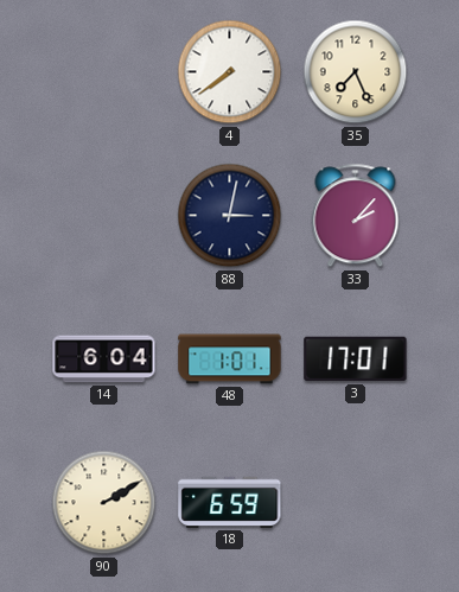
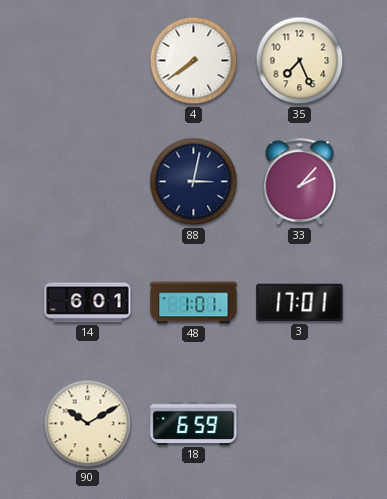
14: 6:04 -> 6:01
90: 2:10 -> 10:10
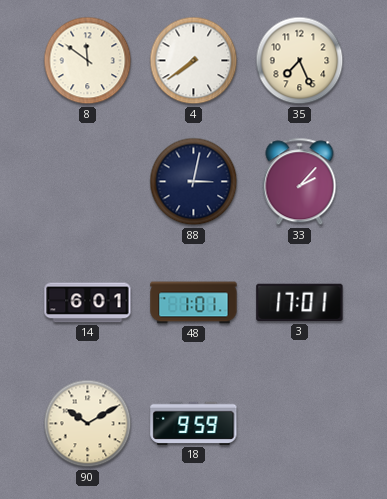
8: none -> 11:51
18: 6:59 -> 9:59
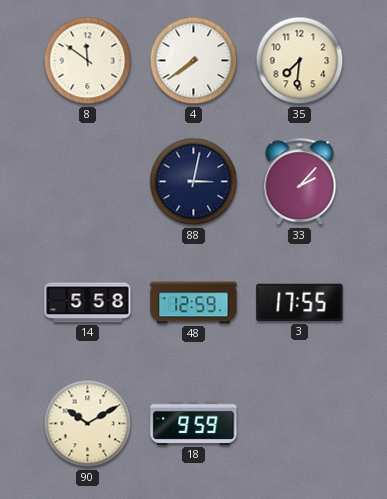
35: 7:26 -> 7:31
14: 6:01 -> 5:58
48: 1:01 -> 12:59
3: 17:01 -> 17:55
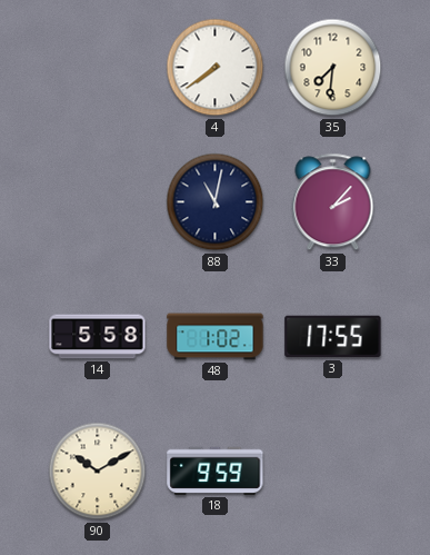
8: 11:51 -> none
88: 3:02 -> 11:02
48: 12:59 -> 1:02
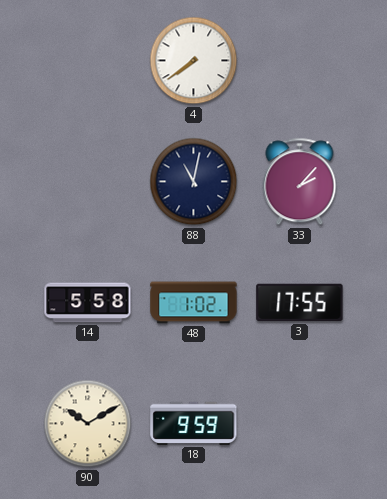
35: 7:31 -> none
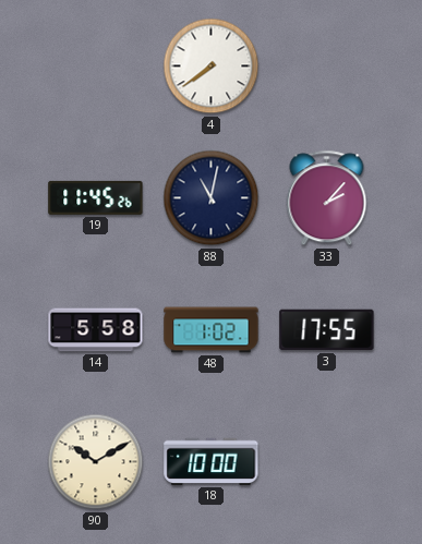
19: none -> 11:45
18: 9:59 -> 10:00
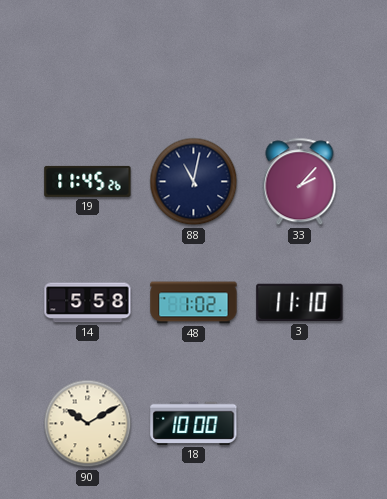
4: 7:39 -> none
3: 17:55 -> 11:10
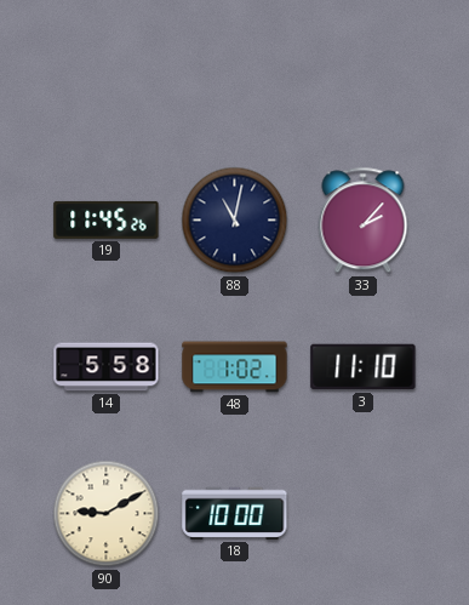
90: 10:10 -> 9:10
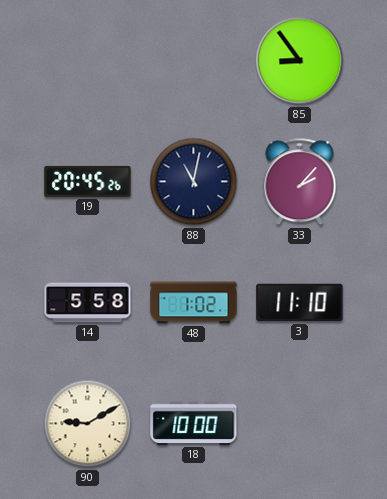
85: none -> 8:54
19: 11:45 -> 20:45
